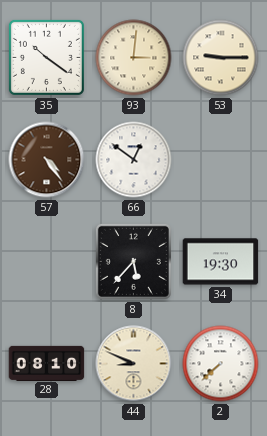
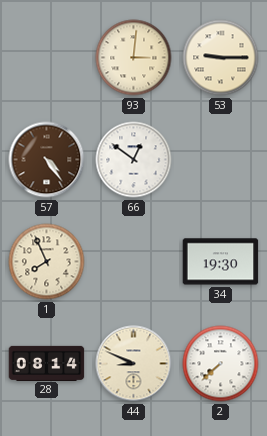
35: 10:21 -> none
1: none -> 7:56
8: 5:37 -> none
28: 08:10 -> 08:14
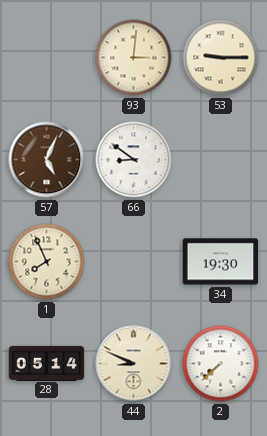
57: 4:24 -> 5:04
66: 12:51 -> 8:51
28: 08:14 -> 05:14
